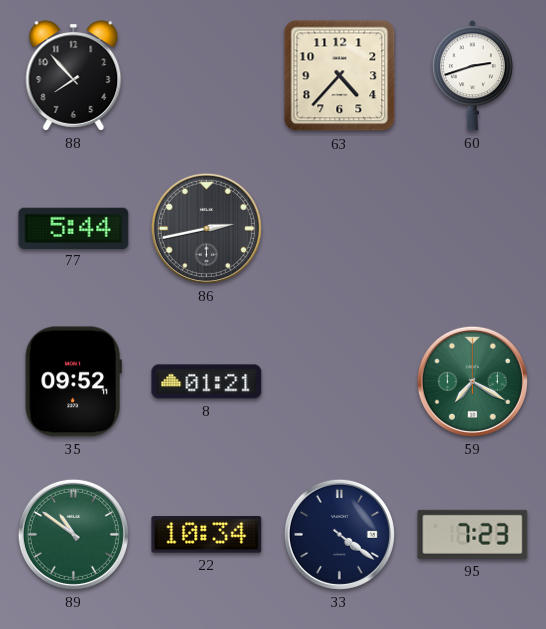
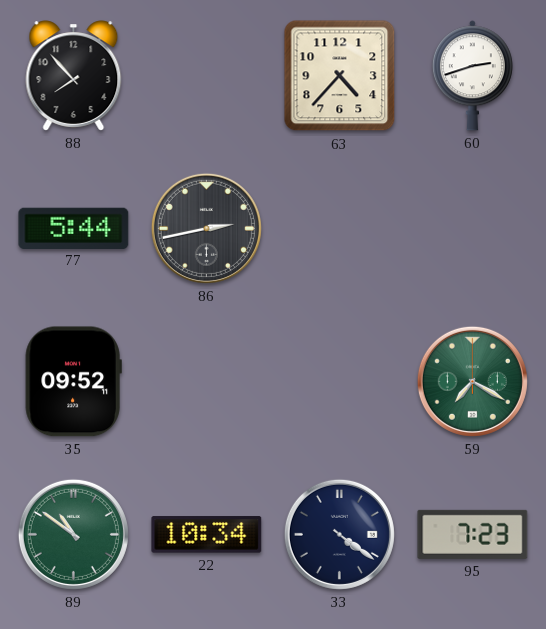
8: 01:21 -> none
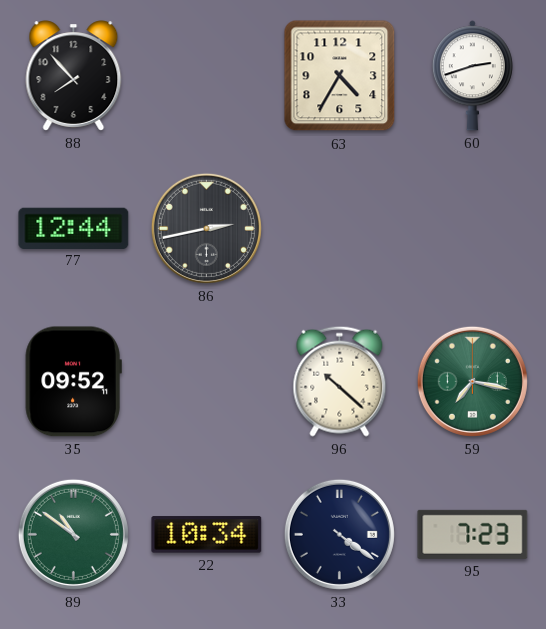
63: 4:37 -> 4:35
77: 5:44 -> 12:44
96: none -> 10:22
59: 7:20 -> 7:17
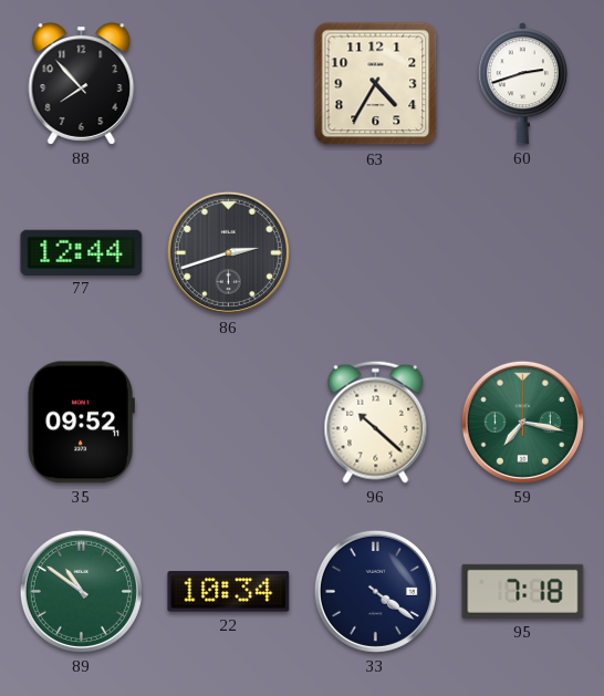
86: 2:43 -> 2:42
95: 7:23 -> 7:18
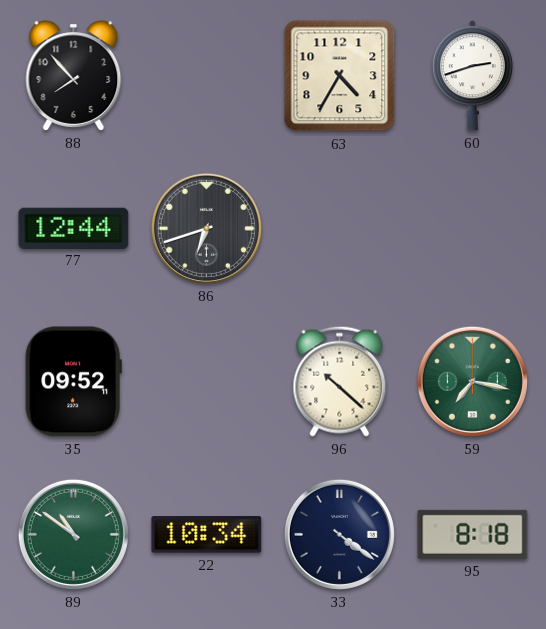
86: 2:42 -> 6:42
95: 7:18 -> 8:18
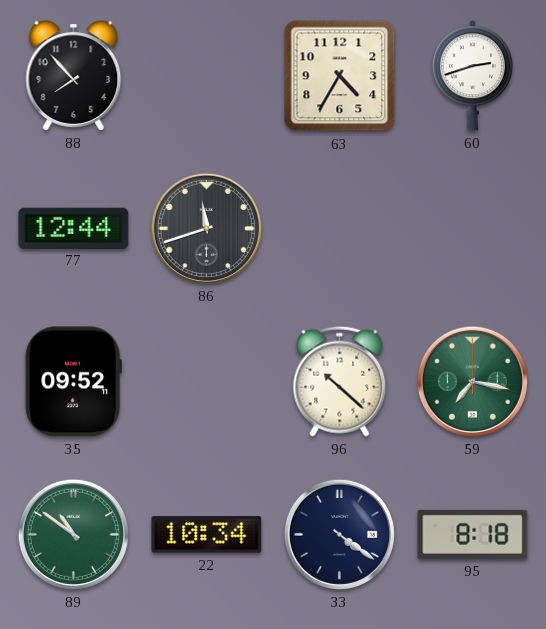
86: 6:42 -> 11:42
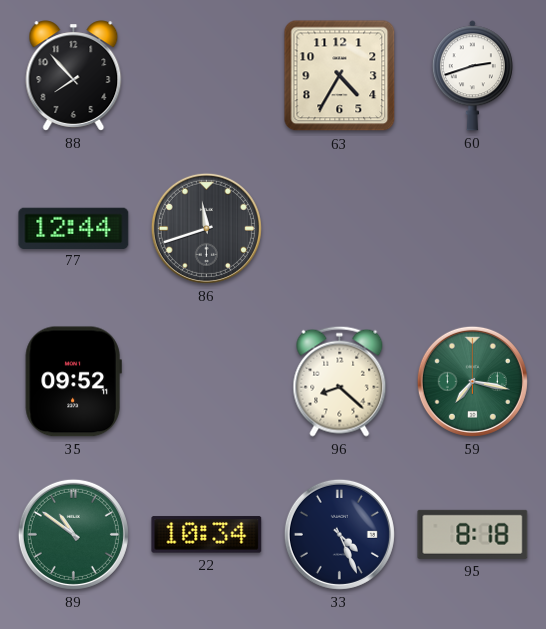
96: 10:22 -> 8:22
33: 4:21 -> 4:26
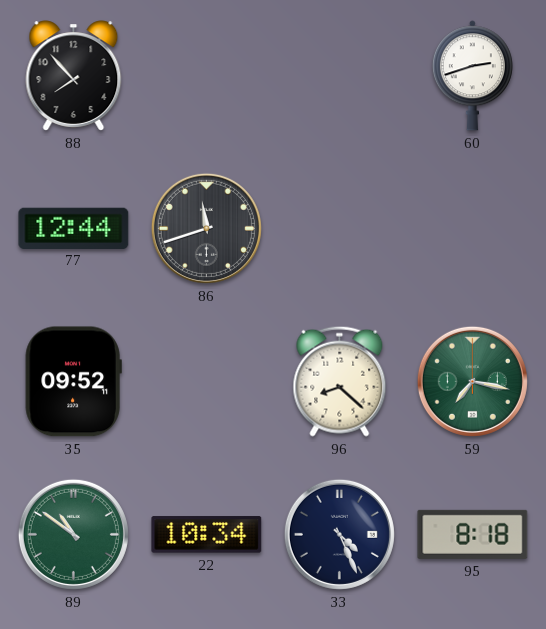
63: 4:35 -> none
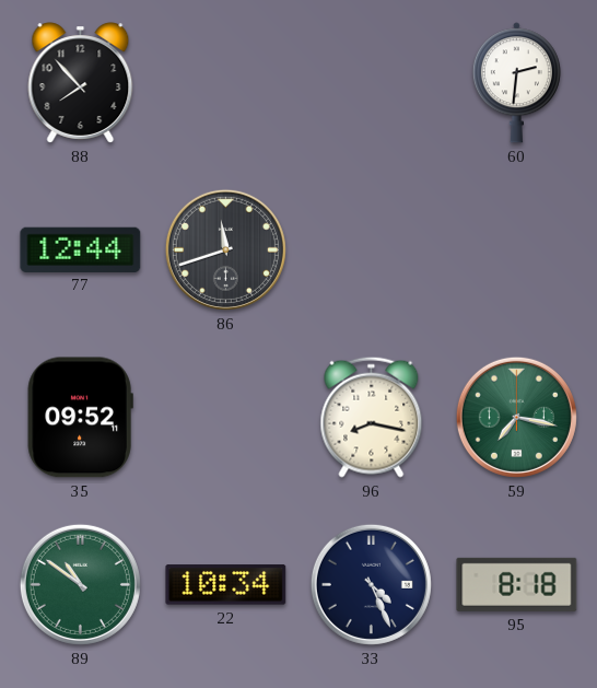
60: 2:42 -> 2:31
96: 8:22 -> 8:17
